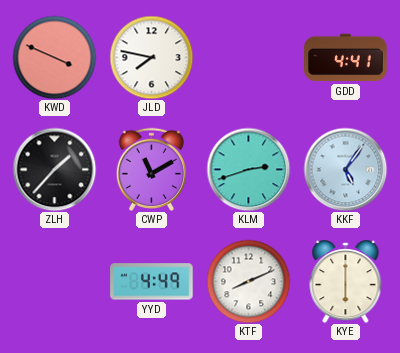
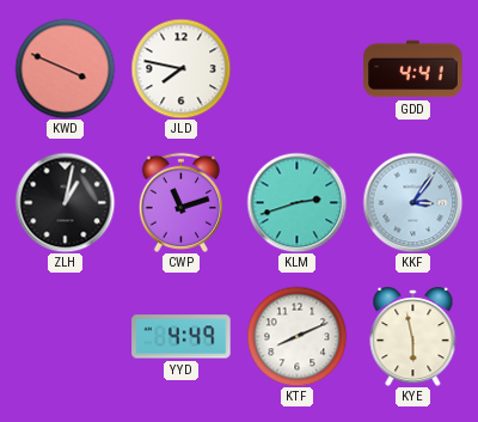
ZLH: 1:37 -> 1:02
CWP: 11:10 -> 11:12
KKF: 5:06 -> 3:06
KYE: 6:00 -> 5:58
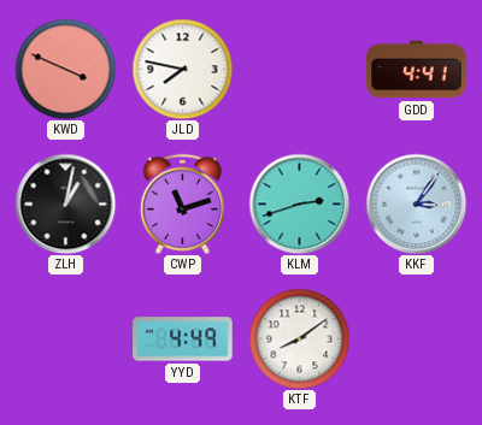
KTF: 8:11 -> 8:09
KYE: 5:58 -> none
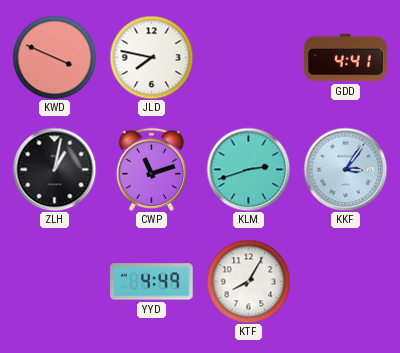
KTF: 8:09 -> 8:05
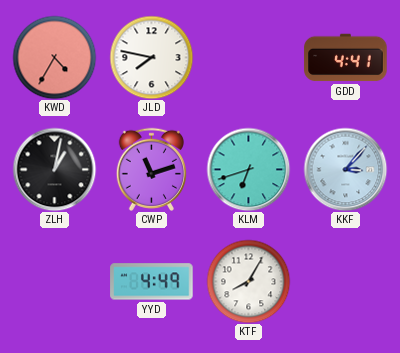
KWD: 3:49 -> 4:35
KLM: 2:42 -> 6:42
KKF: 3:06 -> 3:07
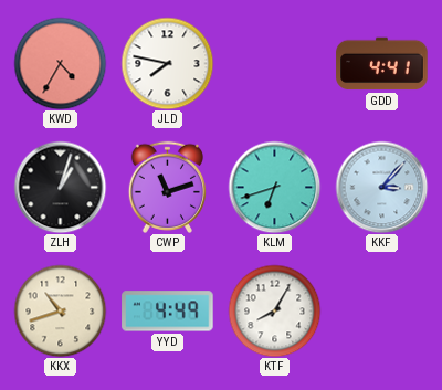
ZLH: 1:02 -> 1:03
KKX: none -> 10:42
